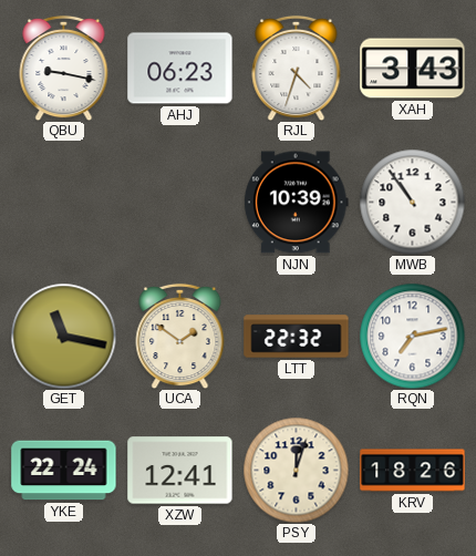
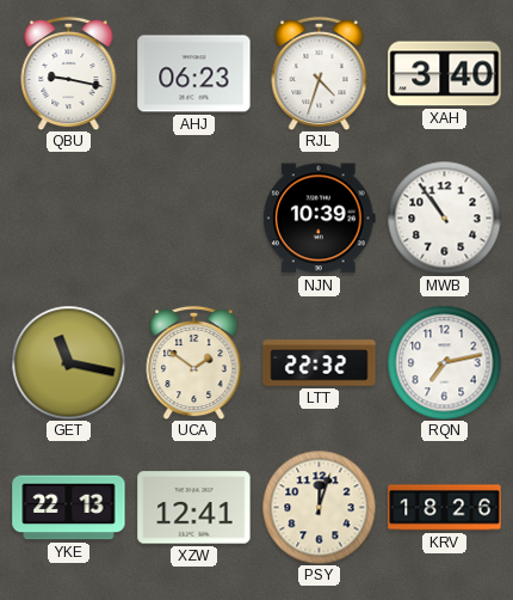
XAH: 3:43 -> 3:40
YKE: 22:24 -> 22:13
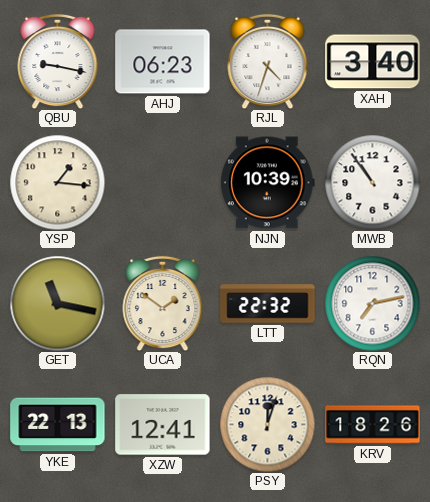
YSP: none -> 1:16
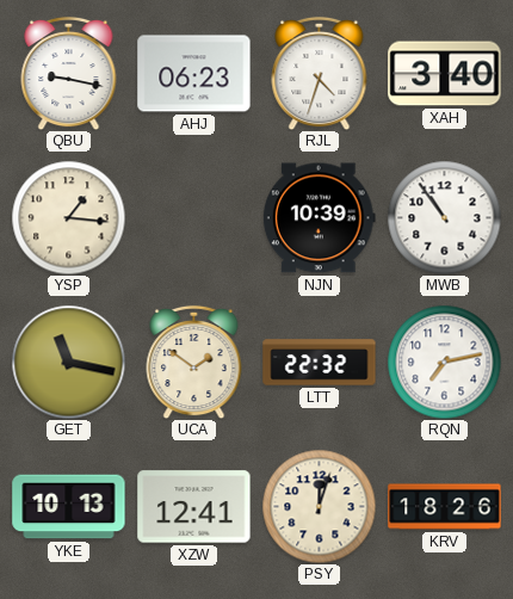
YKE: 22:13 -> 10:13
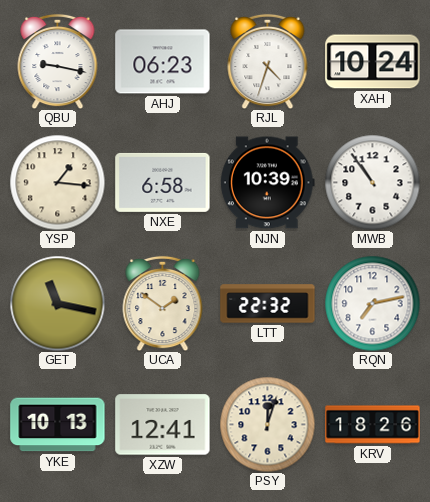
XAH: 3:40 -> 10:24
NXE: none -> 6:58
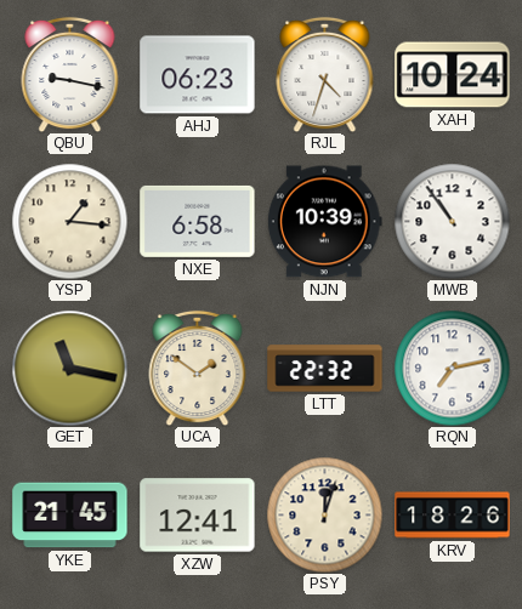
YKE: 10:13 -> 21:45
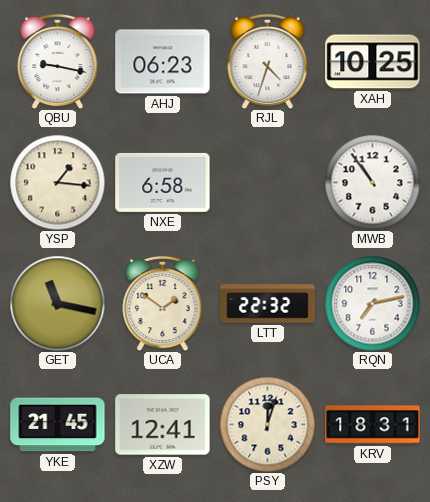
XAH: 10:24 -> 10:25
NJN: 10:39 -> none
KRV: 18:26 -> 18:31
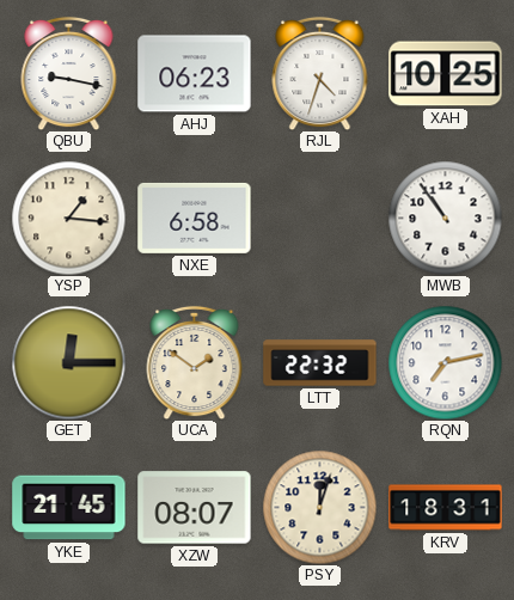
GET: 11:17 -> 12:15
XZW: 12:41 -> 08:07
